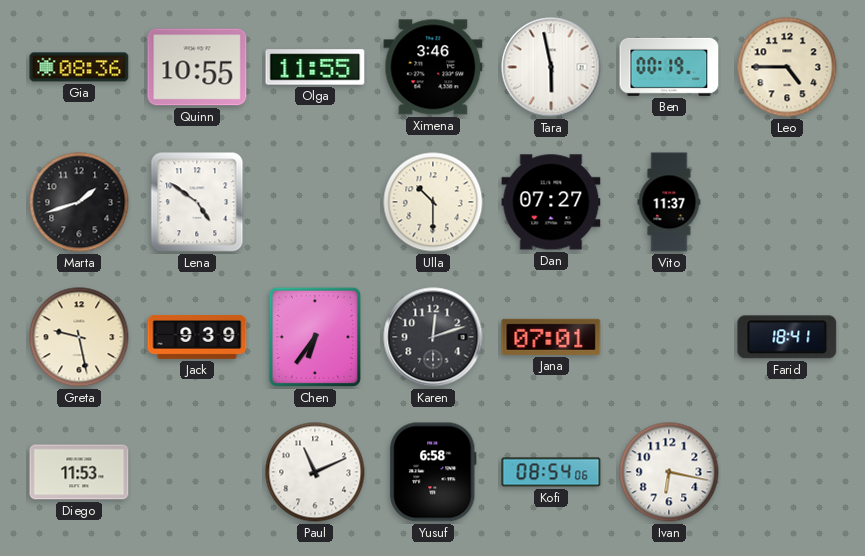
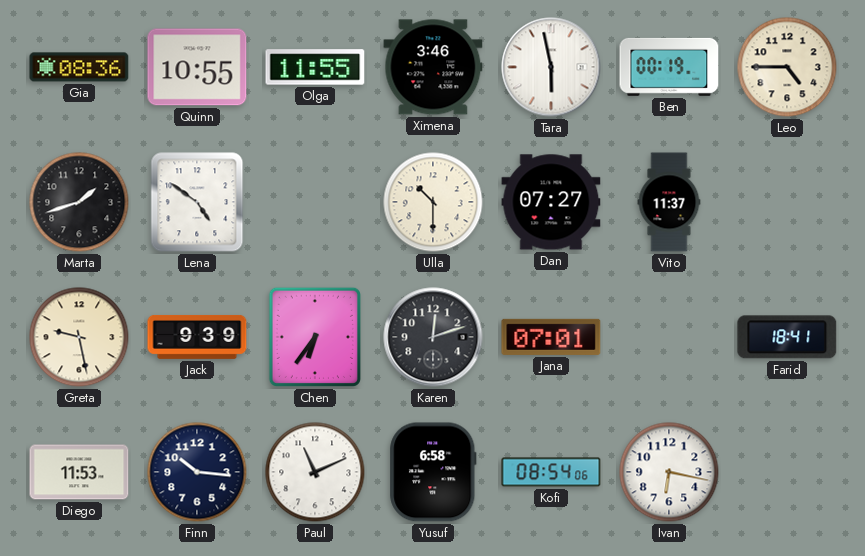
Finn: none -> 10:16
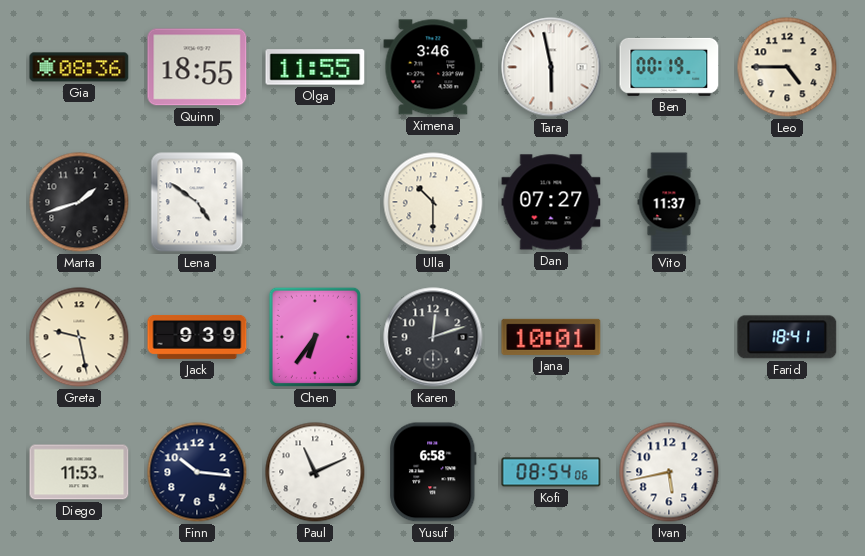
Quinn: 10:55 -> 18:55
Jana: 07:01 -> 10:01
Ivan: 6:17 -> 5:43
